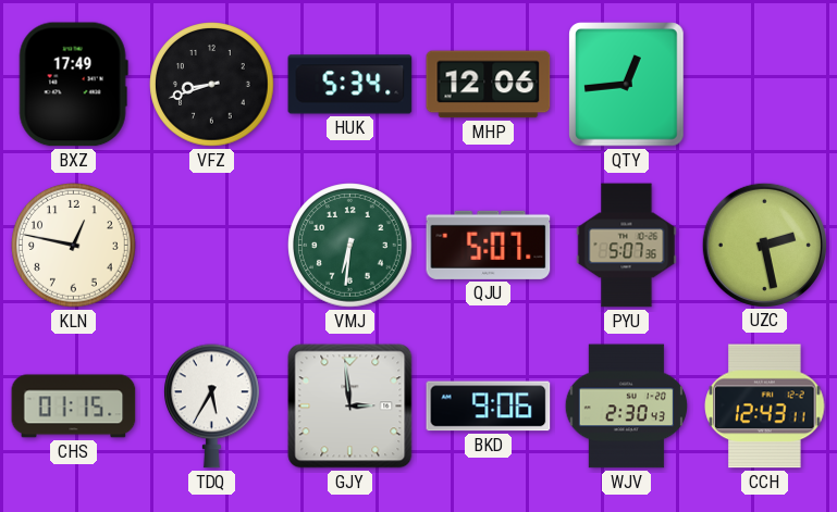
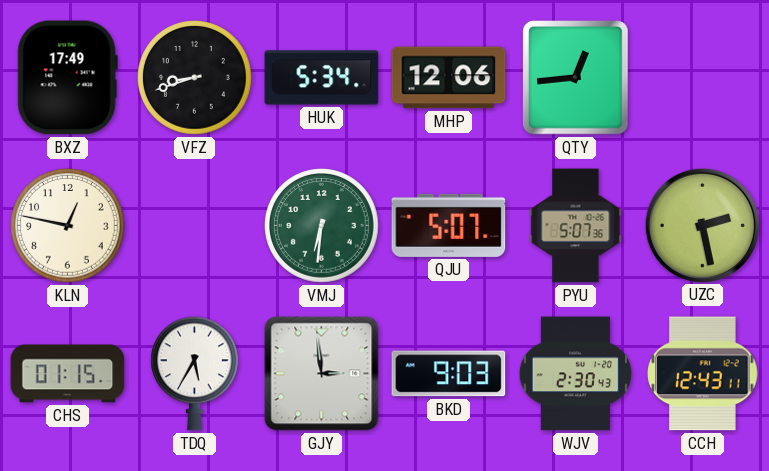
BKD: 9:06 -> 9:03
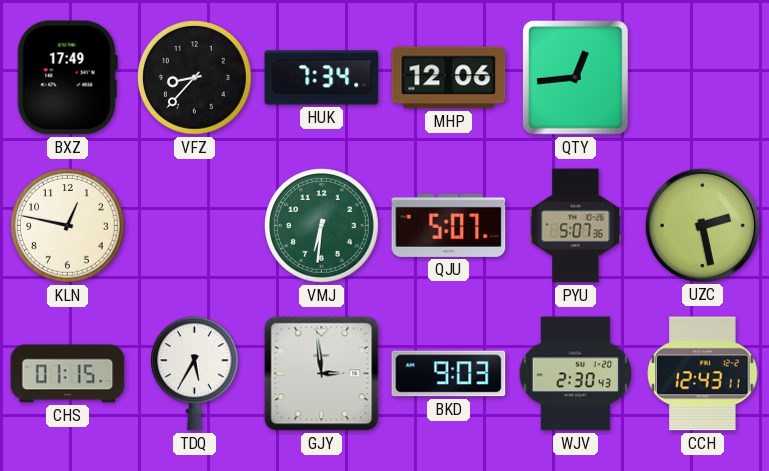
VFZ: 8:42 -> 8:37
HUK: 5:34 -> 7:34
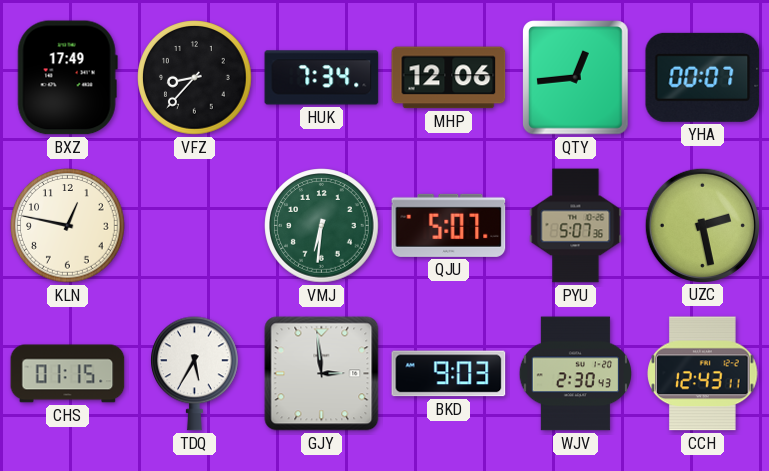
YHA: none -> 00:07
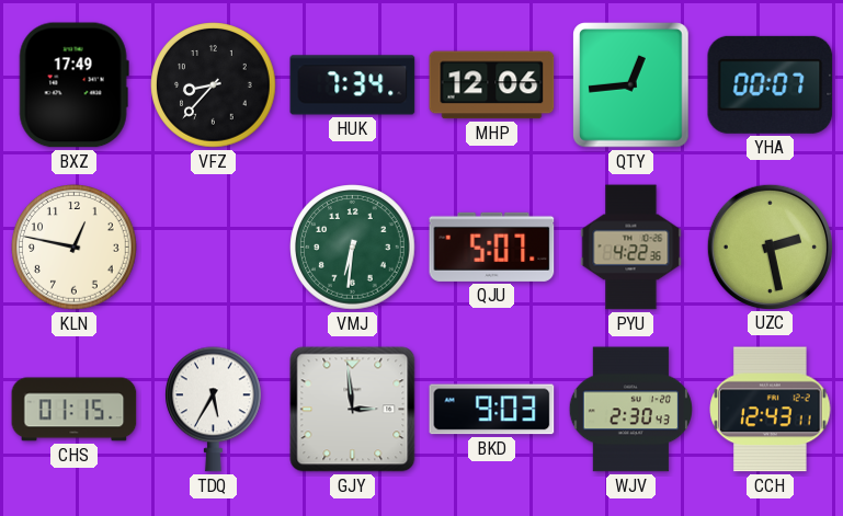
PYU: 5:07 -> 4:22
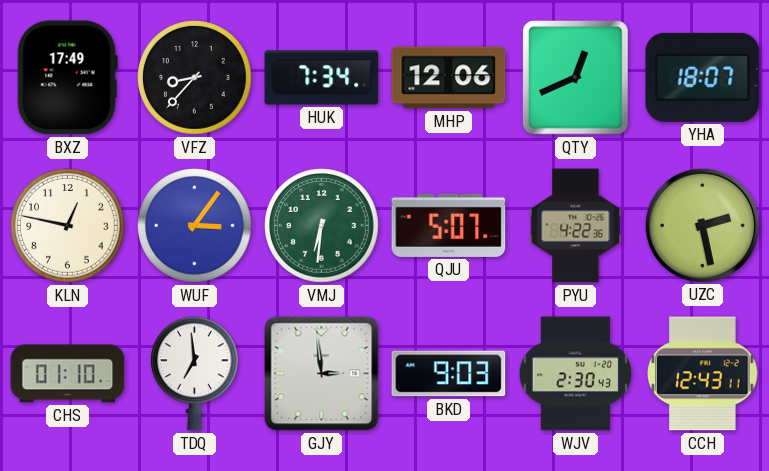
QTY: 12:44 -> 12:41
YHA: 00:07 -> 18:07
WUF: none -> 3:06
CHS: 01:15 -> 01:10
TDQ: 5:35 -> 6:59
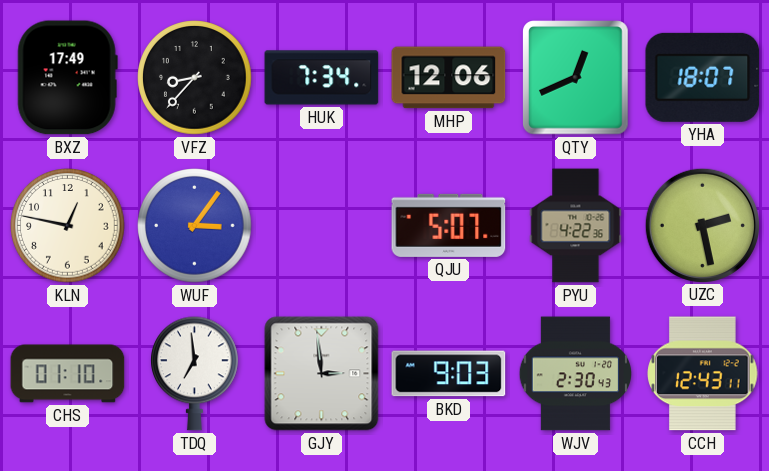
VMJ: 6:31 -> none
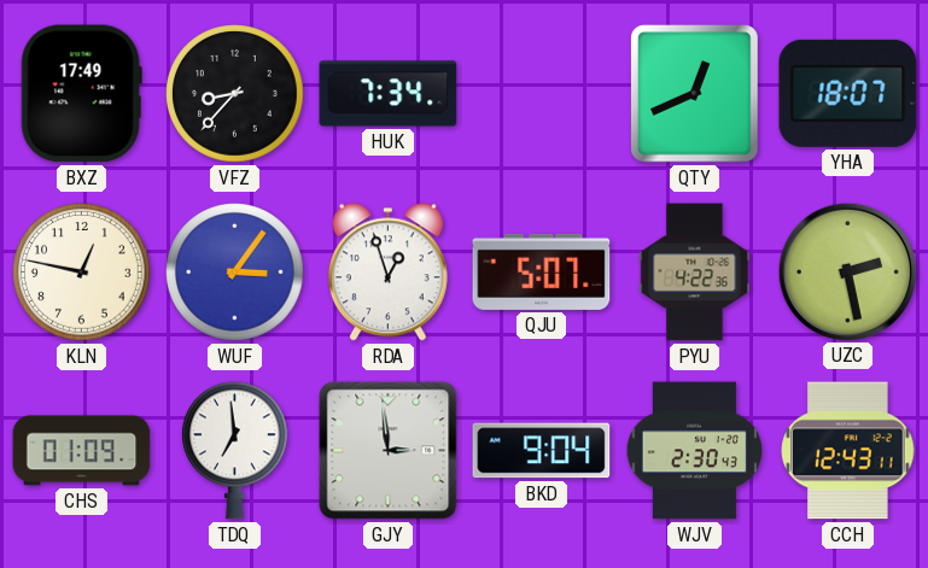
MHP: 12:06 -> none
RDA: none -> 12:57
CHS: 01:10 -> 01:09
BKD: 9:03 -> 9:04
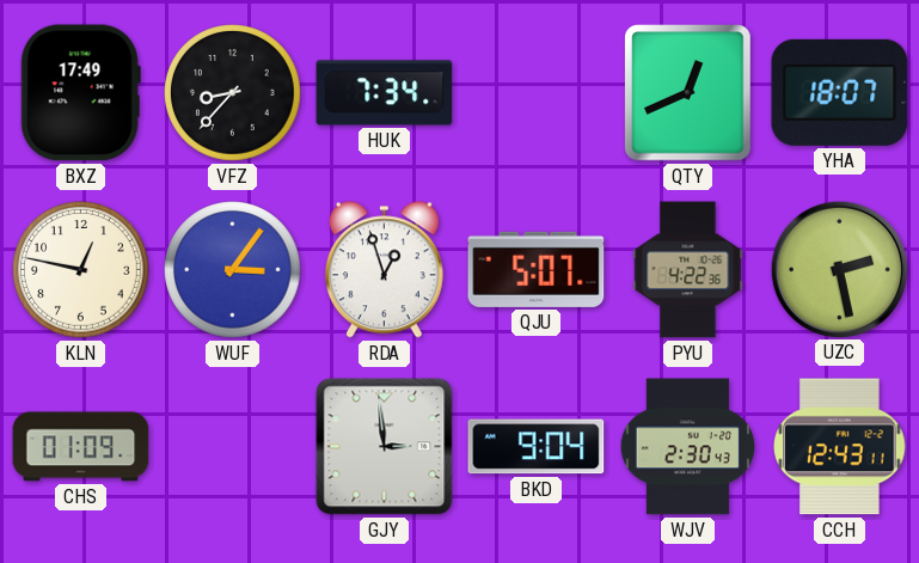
TDQ: 6:59 -> none
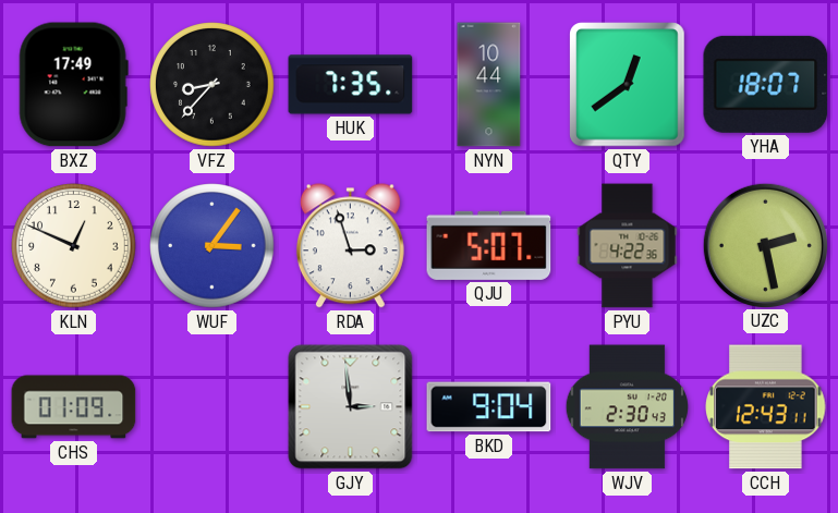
HUK: 7:34 -> 7:35
NYN: none -> 10:44
QTY: 12:41 -> 12:39
KLN: 12:47 -> 12:49
RDA: 12:57 -> 2:57
